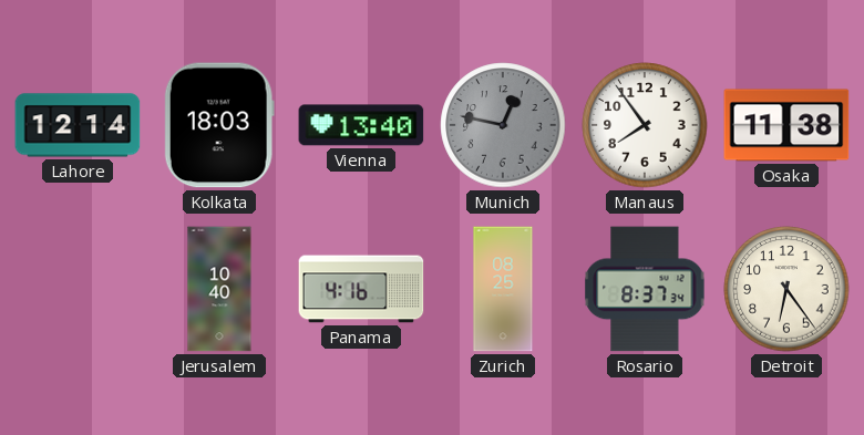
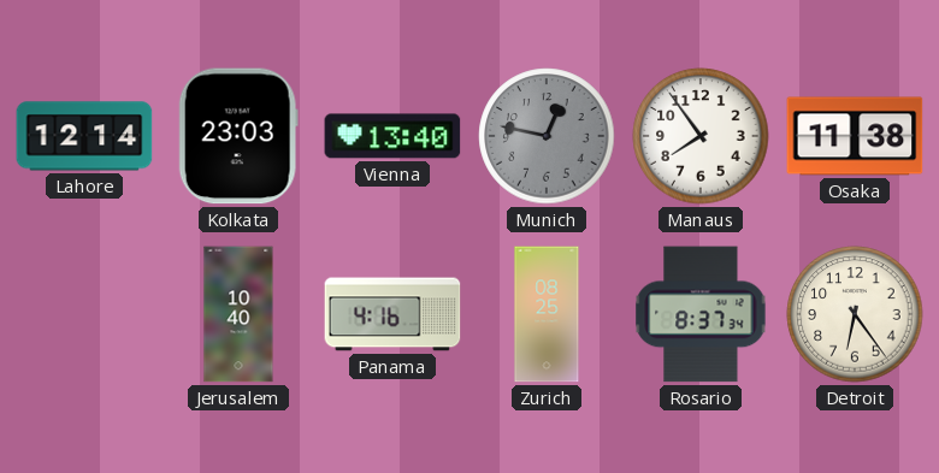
Kolkata: 18:03 -> 23:03
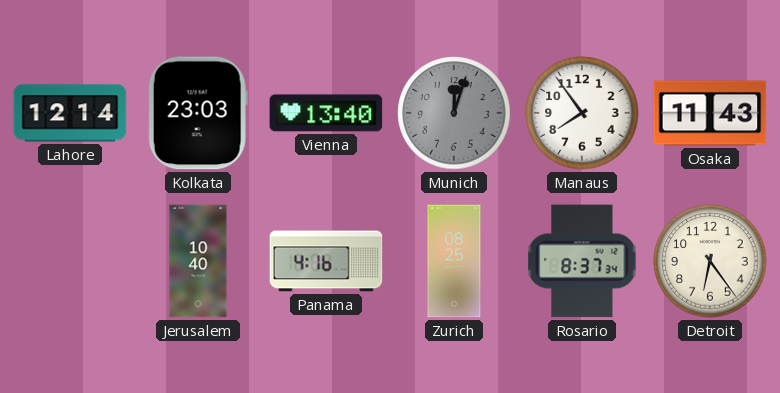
Munich: 12:47 -> 12:03
Osaka: 11:38 -> 11:43
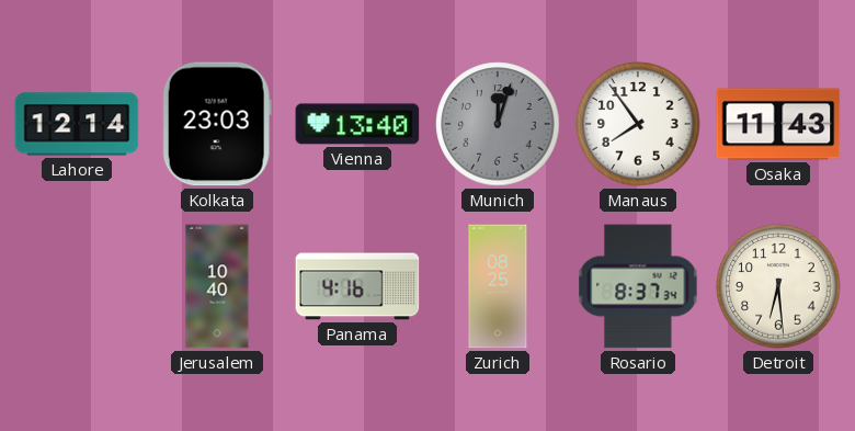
Detroit: 6:24 -> 6:29
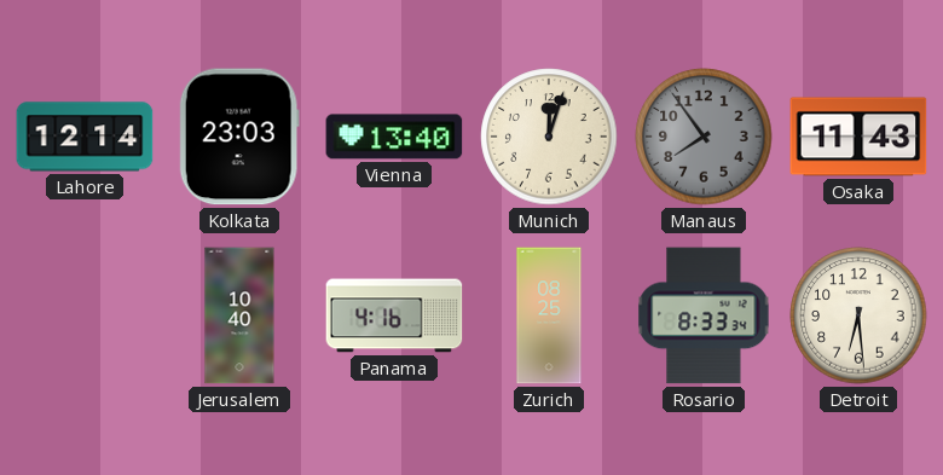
Munich dial: grey -> cream
Manaus dial: white -> grey
Rosario: 8:37 -> 8:33
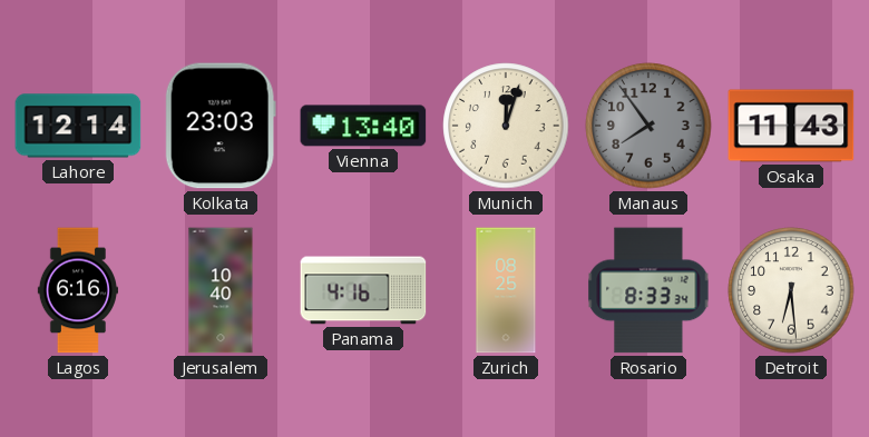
Lagos: none -> 6:16
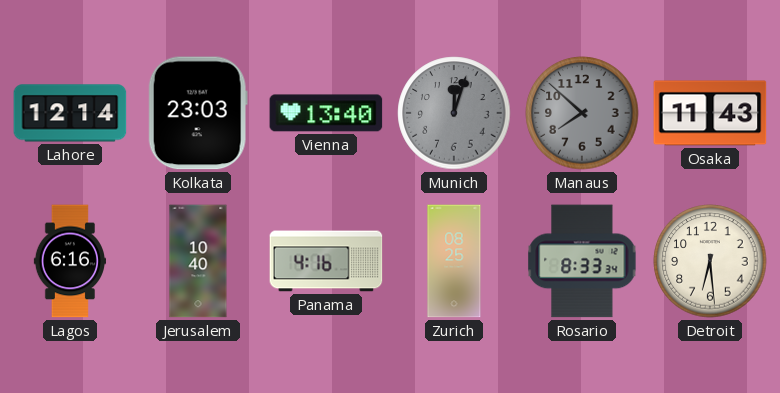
Munich dial: cream -> grey
Manaus: 7:54 -> 7:52
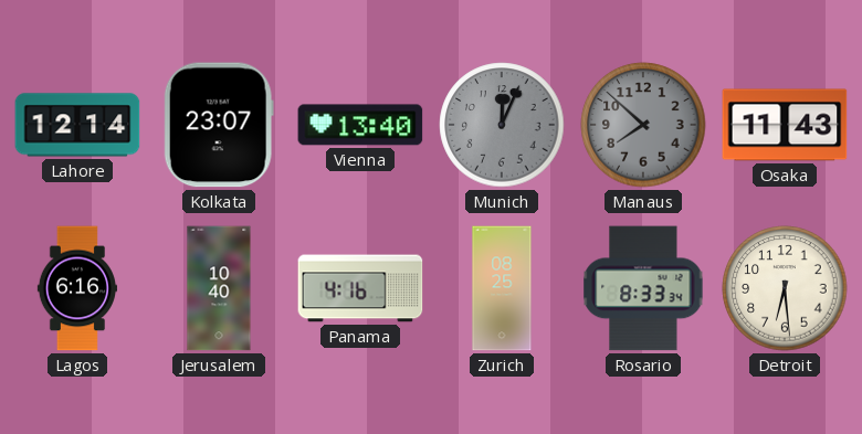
Kolkata: 23:03 -> 23:07
Munich: 12:03 -> 12:04
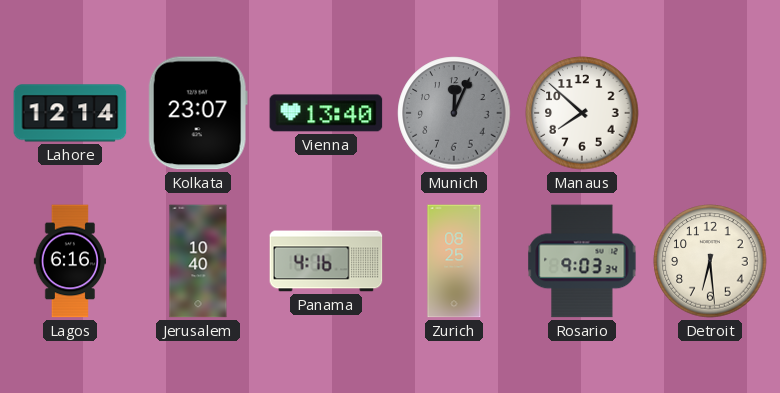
Manaus dial: grey -> white
Osaka: 11:43 -> none
Rosario: 8:33 -> 9:03
